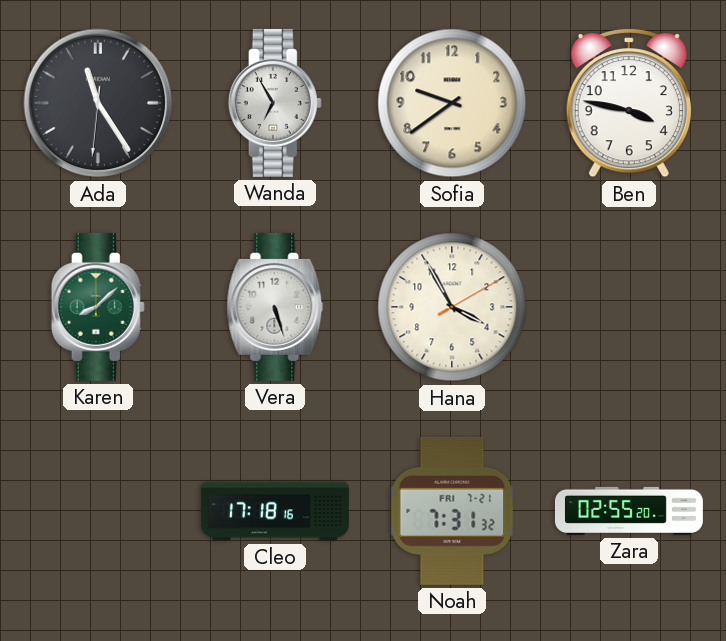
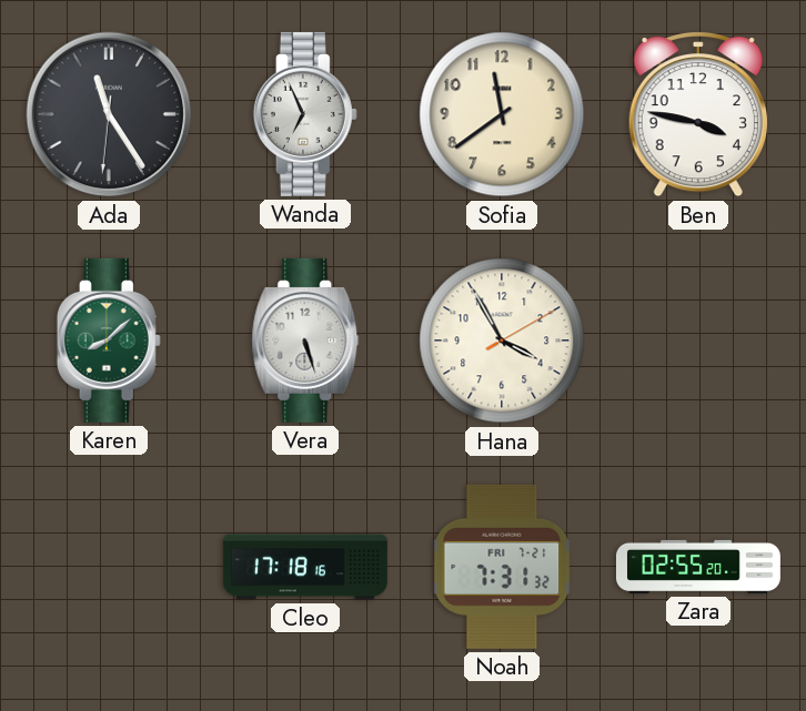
Wanda: 6:55 -> 6:56
Sofia: 9:39 -> 11:39
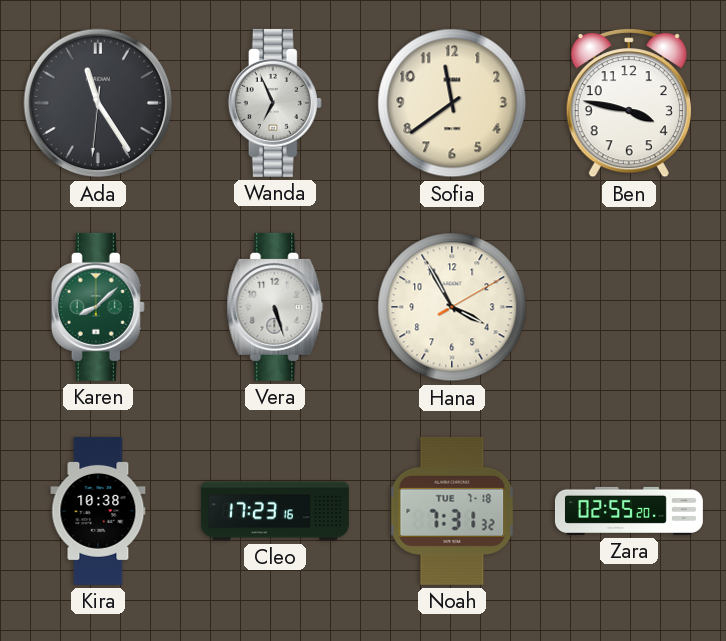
Kira: none -> 10:38
Cleo: 17:18 -> 17:23
Noah date: FRI 7-21 -> TUE 7-18
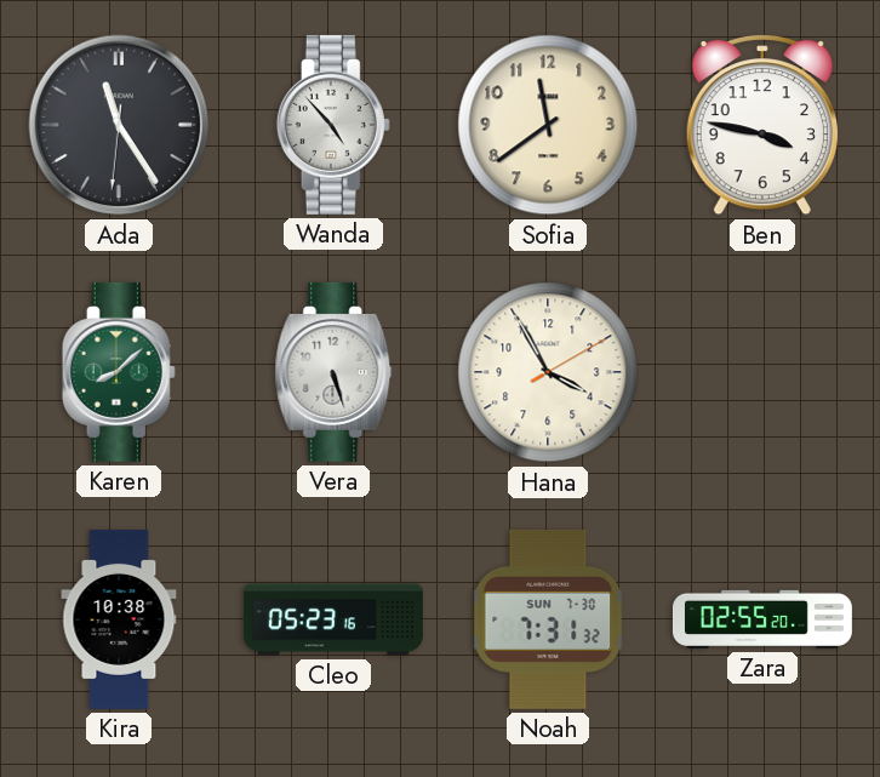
Wanda: 6:56 -> 4:53
Cleo: 17:23 -> 05:23
Noah date: TUE 7-18 -> SUN 7-30
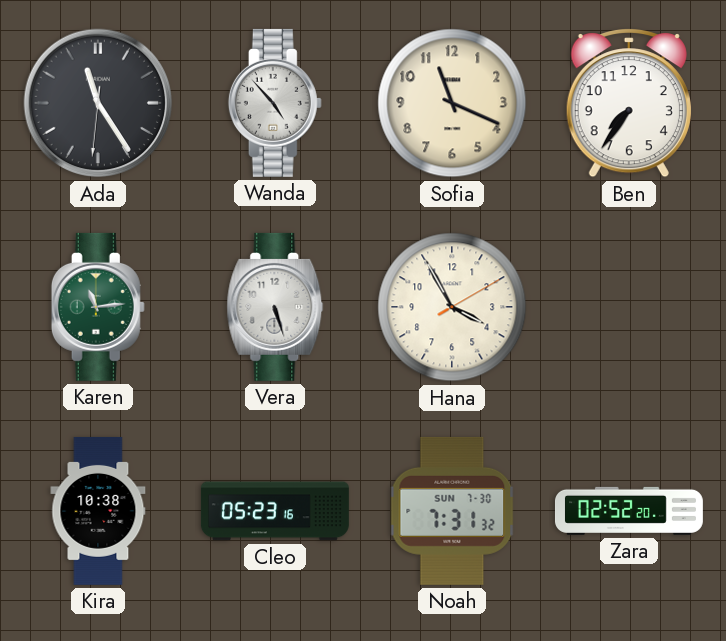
Sofia: 11:39 -> 11:19
Ben: 3:47 -> 7:36
Karen: 8:08 -> 11:14
Zara: 02:55 -> 02:52
